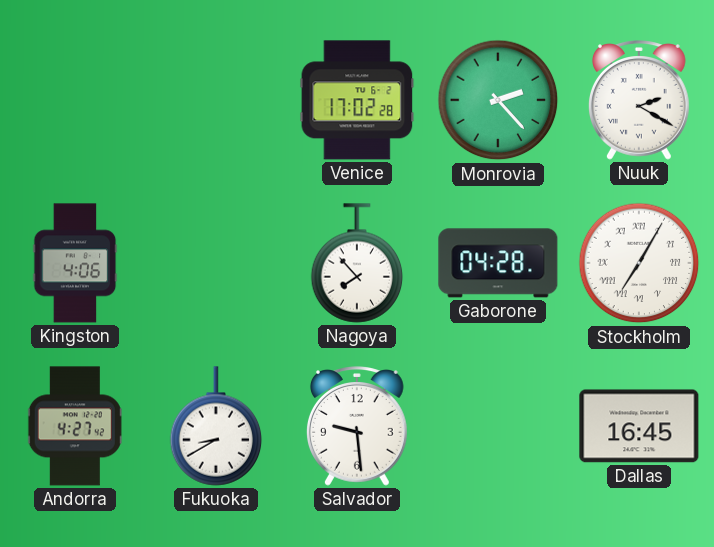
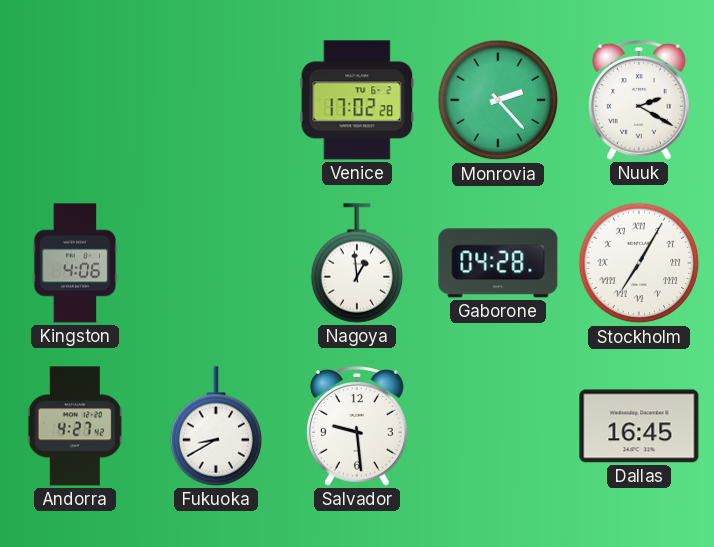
Nagoya: 7:53 -> 12:59
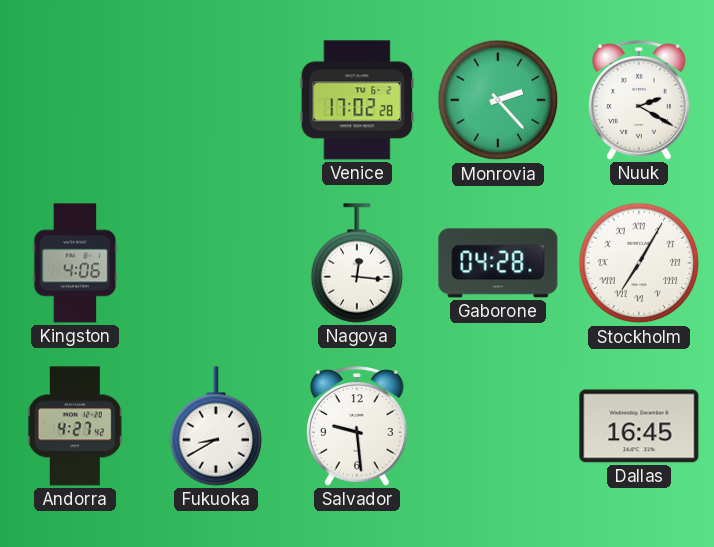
Nagoya: 12:59 -> 12:16
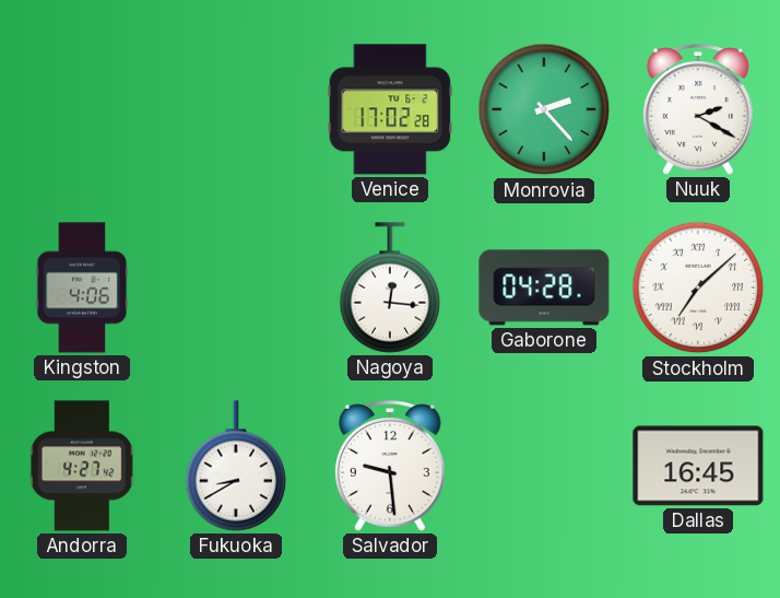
Stockholm: 7:05 -> 7:08
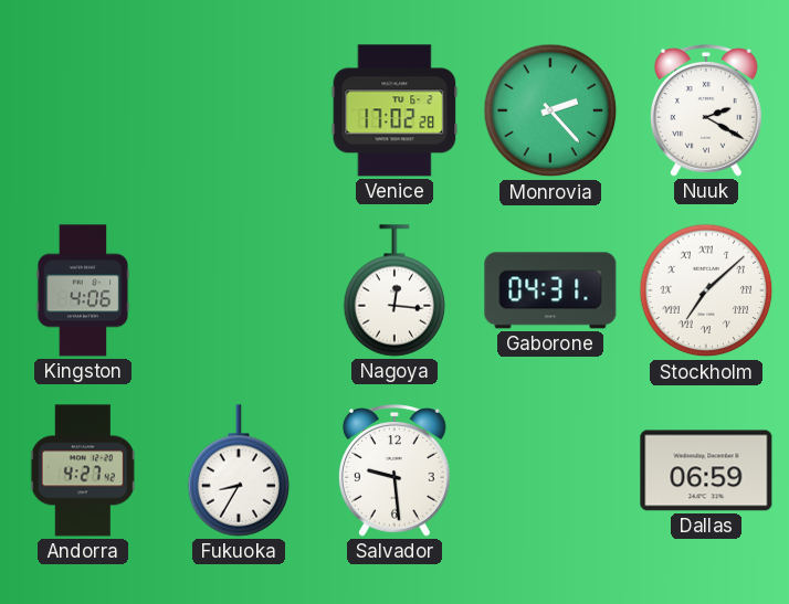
Gaborone: 04:28 -> 04:31
Fukuoka: 8:40 -> 8:35
Dallas: 16:45 -> 06:59
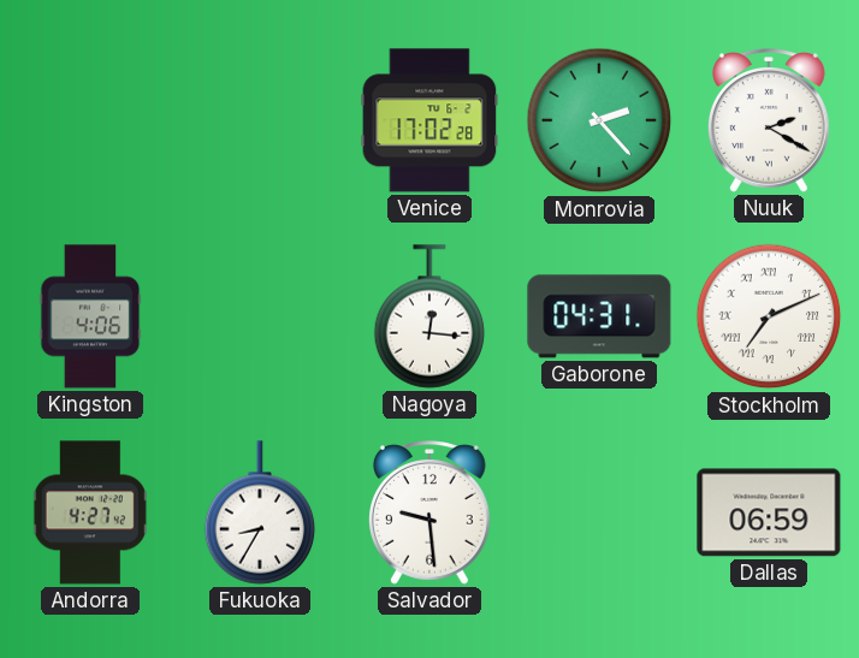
Stockholm: 7:08 -> 7:11
